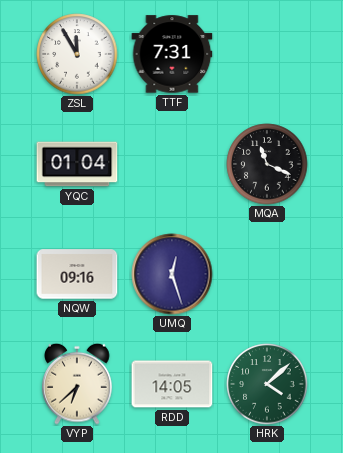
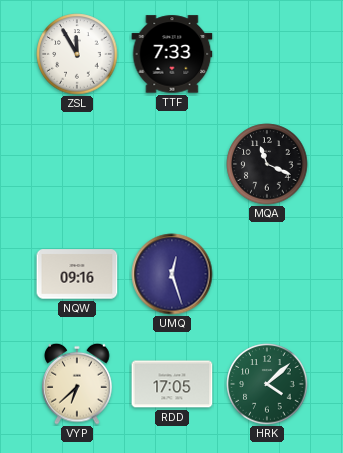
TTF: 7:31 -> 7:33
YQC: 01:04 -> none
RDD: 14:05 -> 17:05
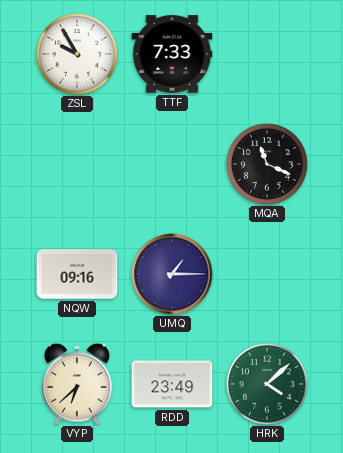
ZSL: 11:55 -> 9:55
UMQ: 12:27 -> 1:15
RDD: 17:05 -> 23:49
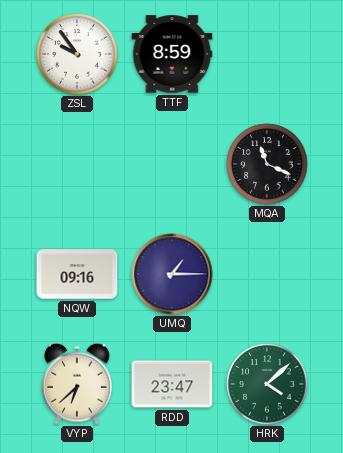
ZSL: 9:55 -> 9:54
TTF: 7:33 -> 8:59
RDD: 23:49 -> 23:47
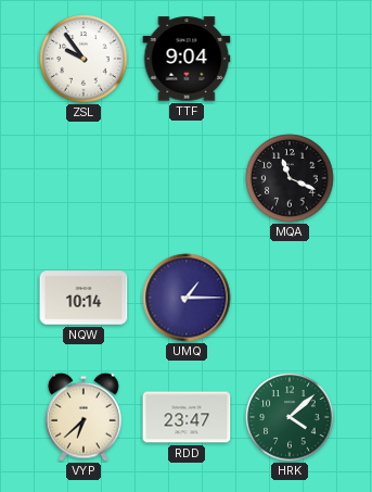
TTF: 8:59 -> 9:04
NQW: 09:16 -> 10:14
